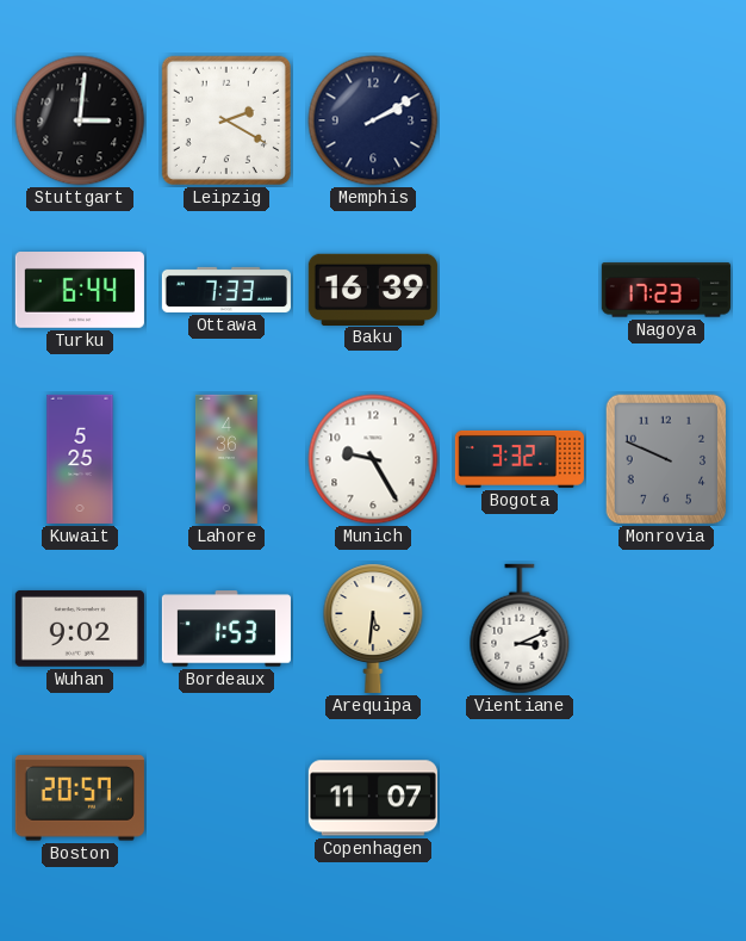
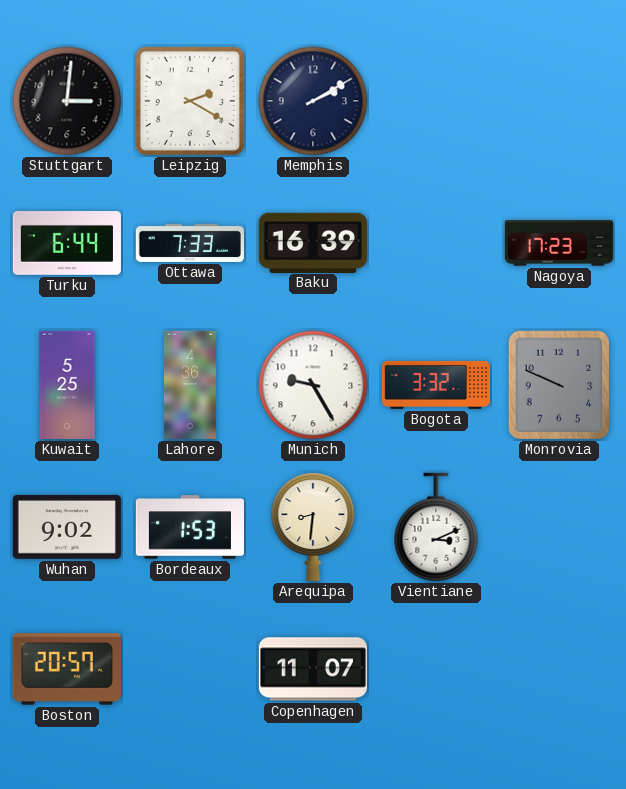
Arequipa: 5:31 -> 8:31
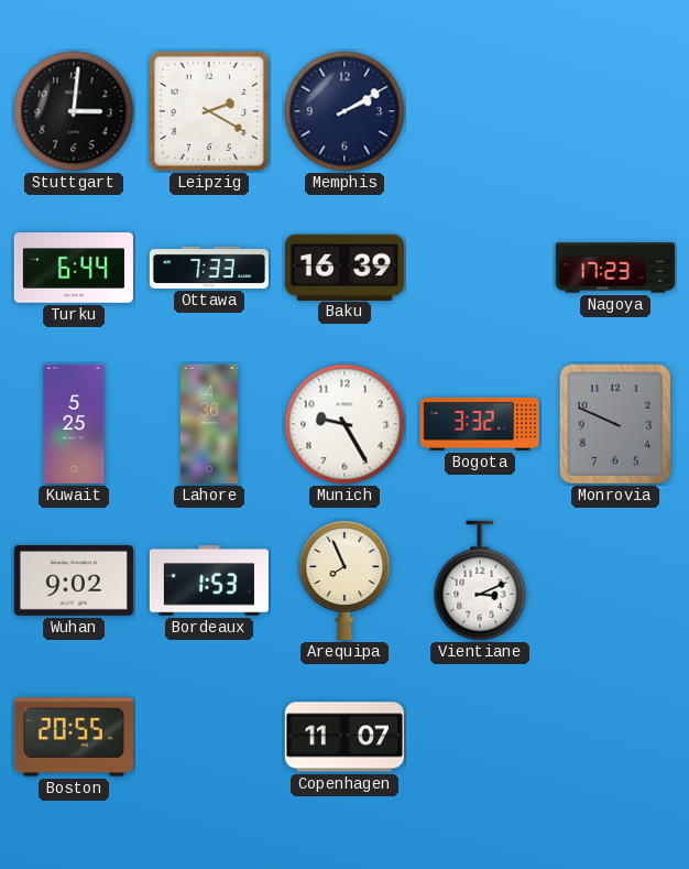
Arequipa: 8:31 -> 7:56
Boston: 20:57 -> 20:55
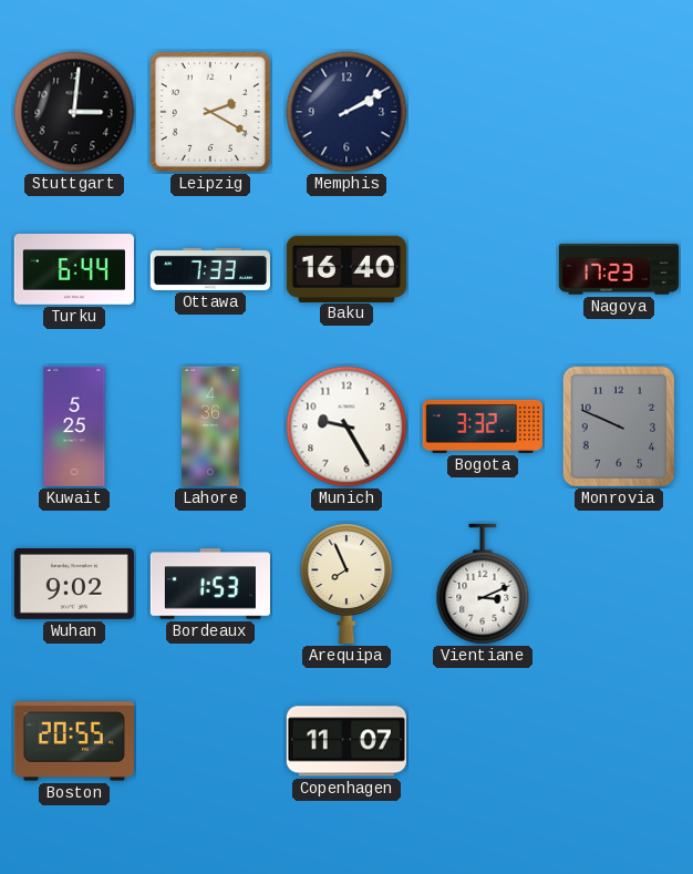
Baku: 16:39 -> 16:40
